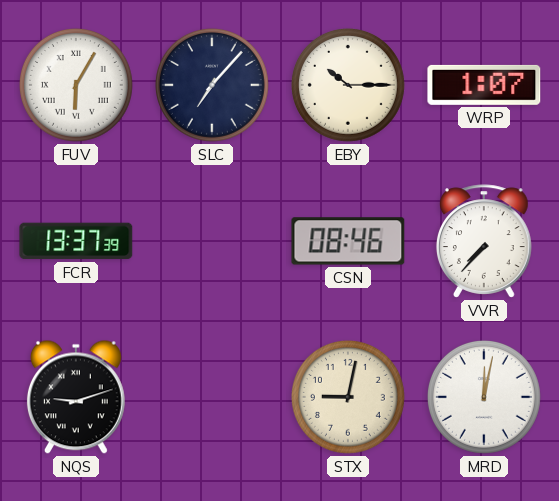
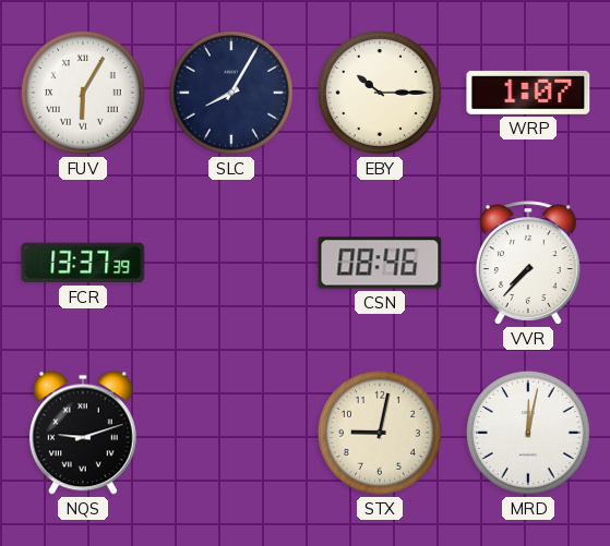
SLC: 7:07 -> 8:05
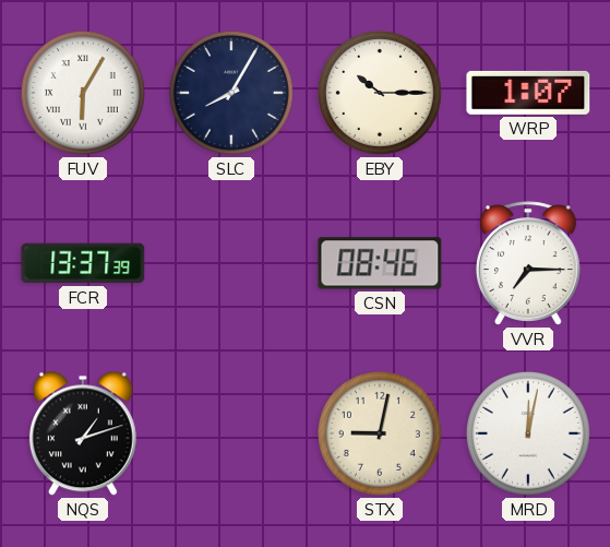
VVR: 7:37 -> 7:15
NQS: 9:12 -> 1:12
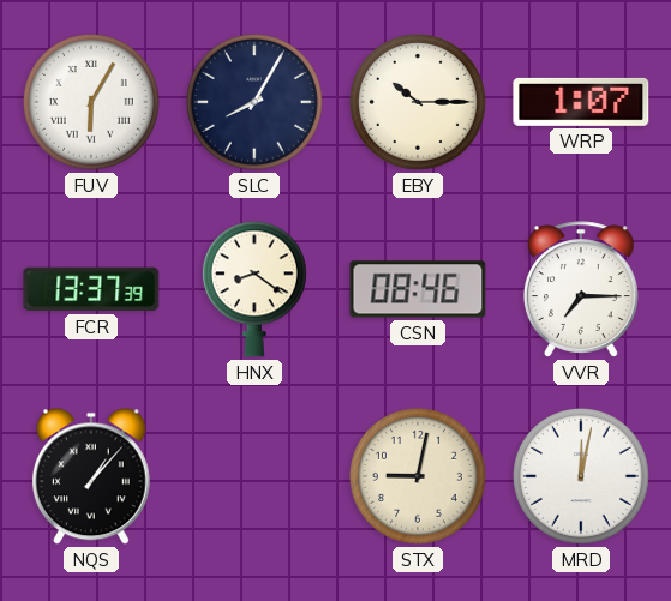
HNX: none -> 8:21
NQS: 1:12 -> 1:07
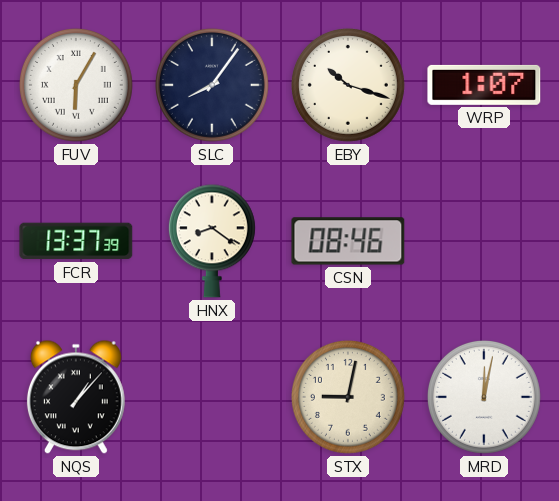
SLC: 8:05 -> 8:06
EBY: 10:15 -> 10:18
VVR: 7:15 -> none
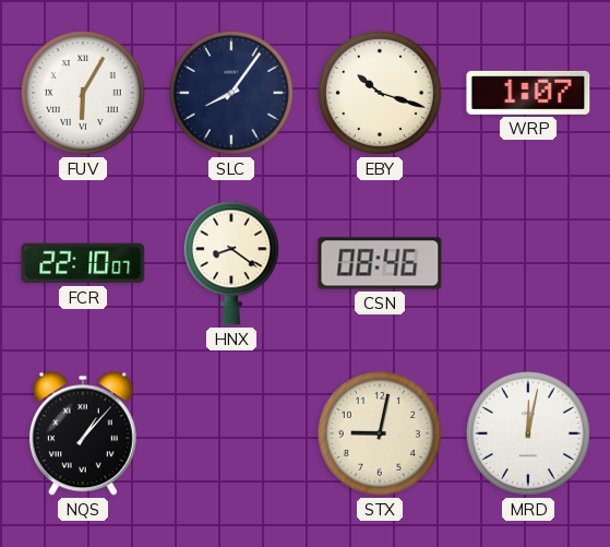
FCR: 13:37 -> 22:10
